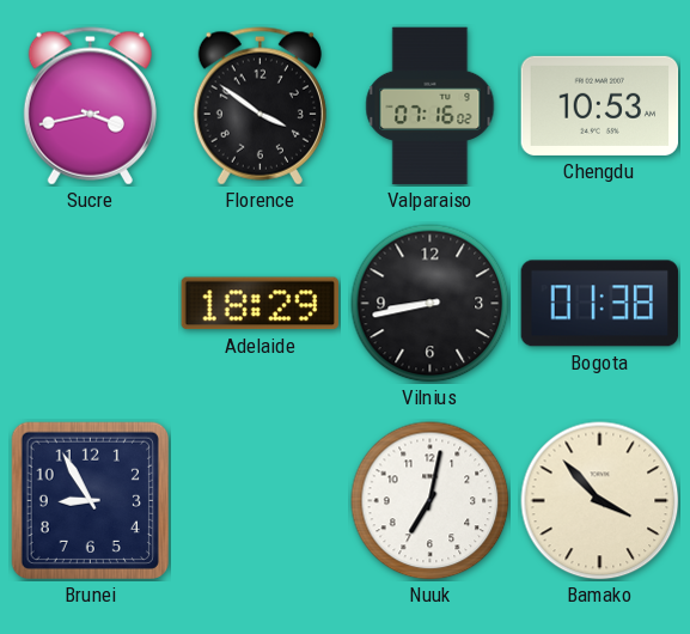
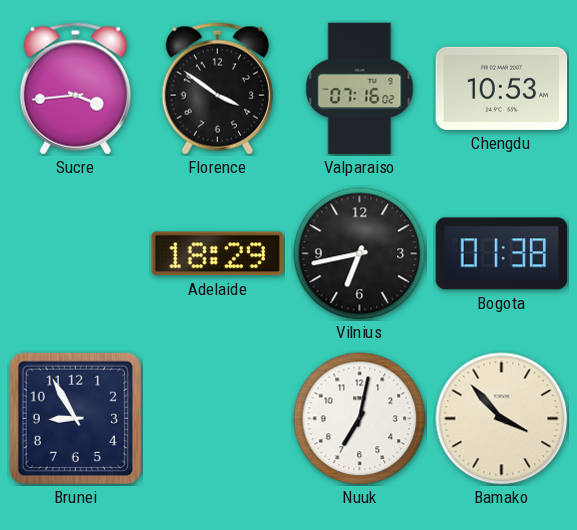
Sucre: 3:43 -> 3:44
Vilnius: 8:43 -> 6:43
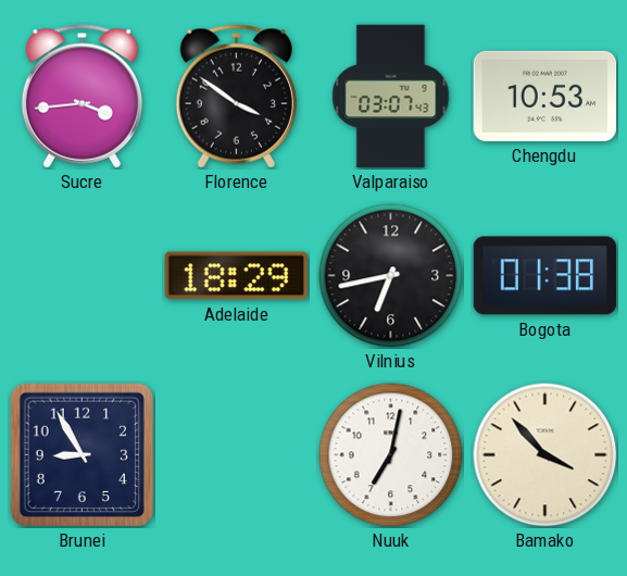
Valparaiso: 07:16 -> 03:07
